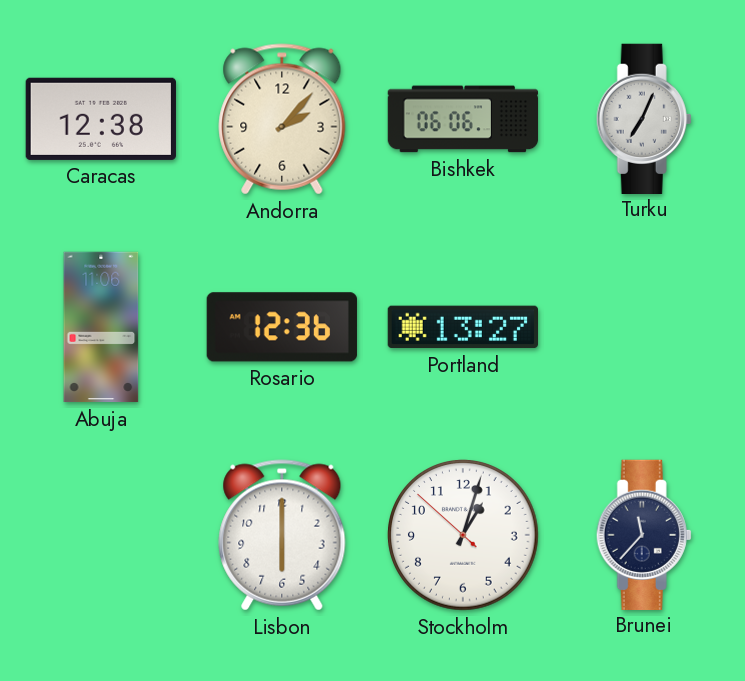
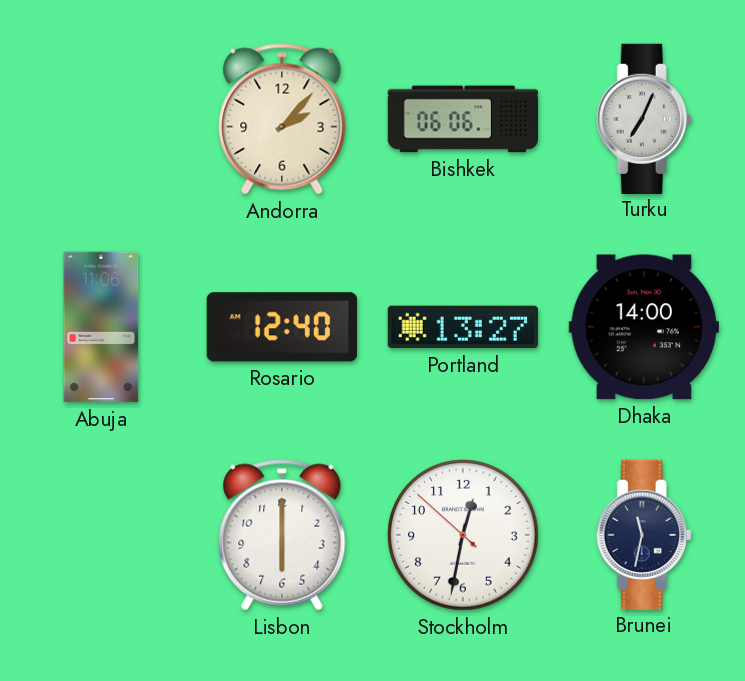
Caracas: 12:38 -> none
Rosario: 12:36 -> 12:40
Dhaka: none -> 14:00
Stockholm: 1:02 -> 12:31
Brunei: 11:37 -> 11:32
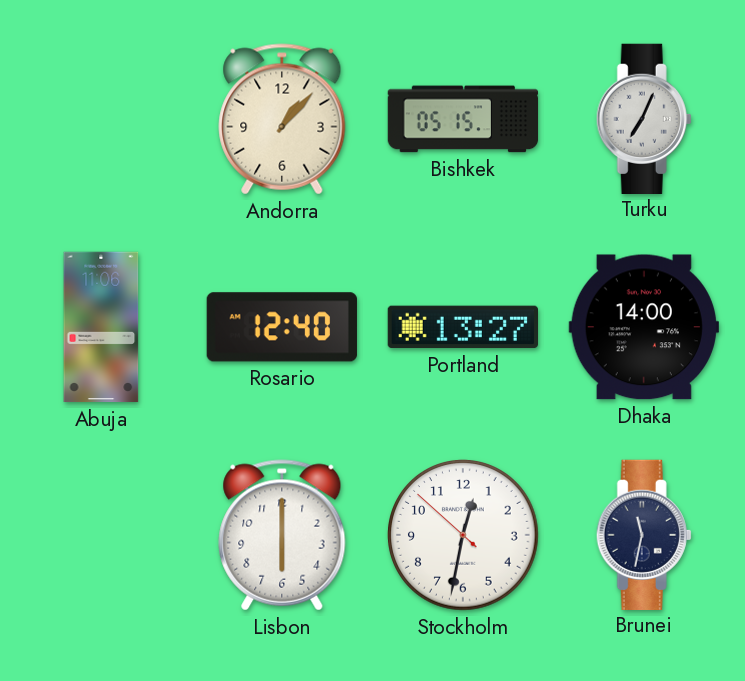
Andorra: 2:07 -> 1:07
Bishkek: 06:06 -> 05:15
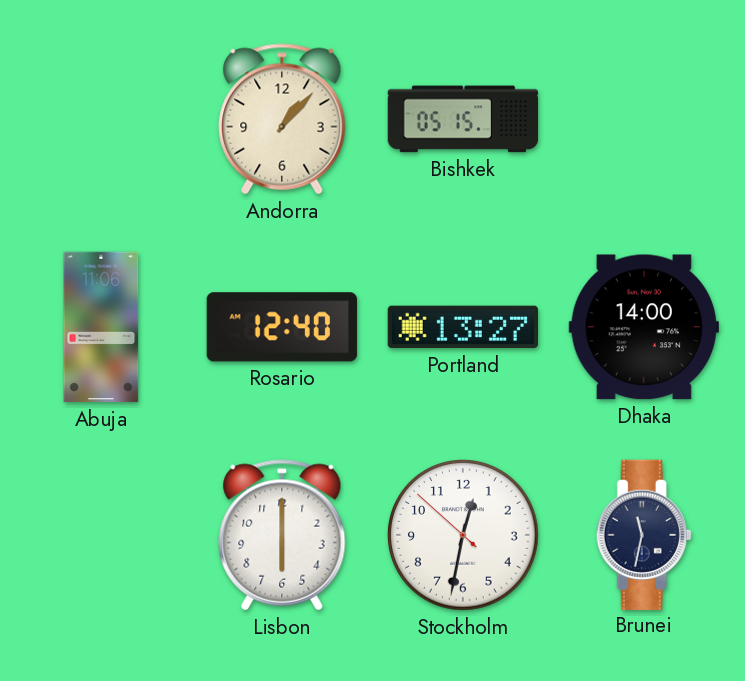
Turku: 7:04 -> none
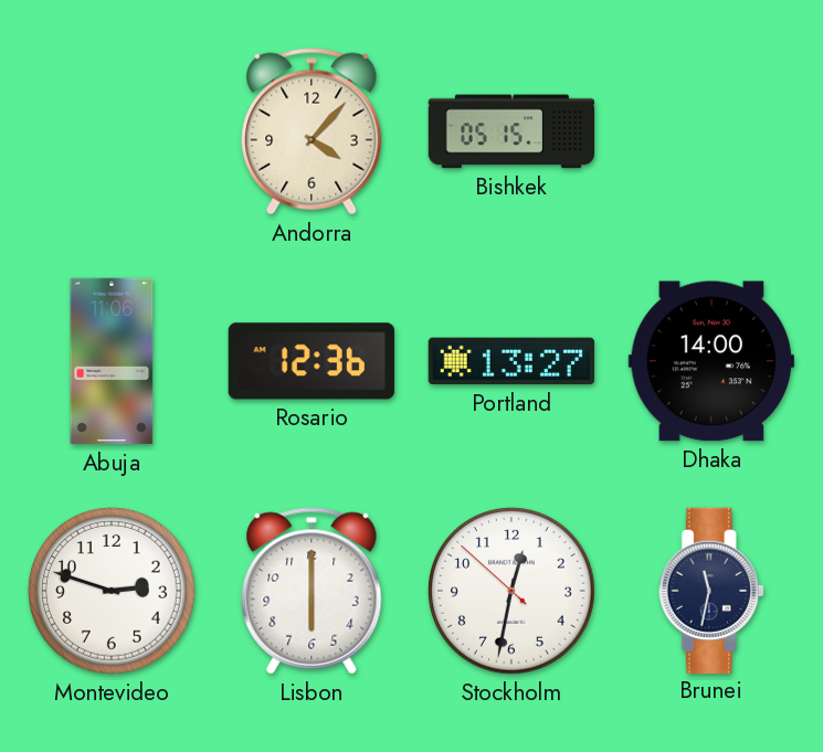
Andorra: 1:07 -> 4:07
Rosario: 12:40 -> 12:36
Montevideo: none -> 2:48
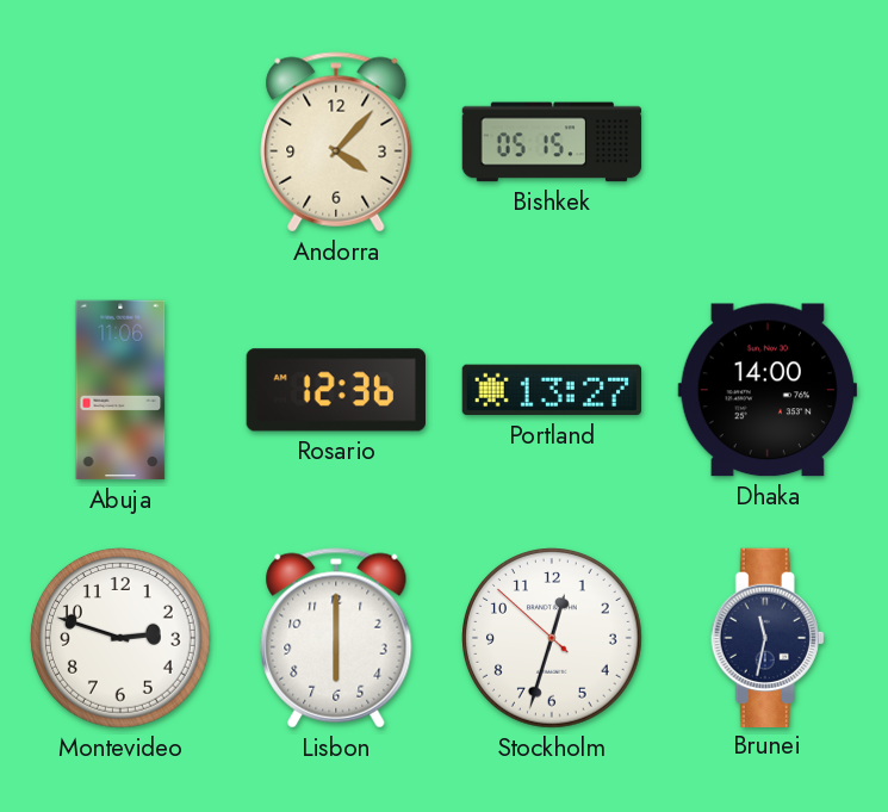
Stockholm: 12:31 -> 12:32
